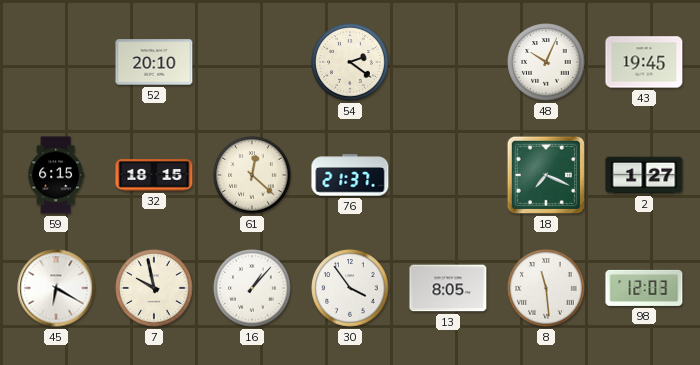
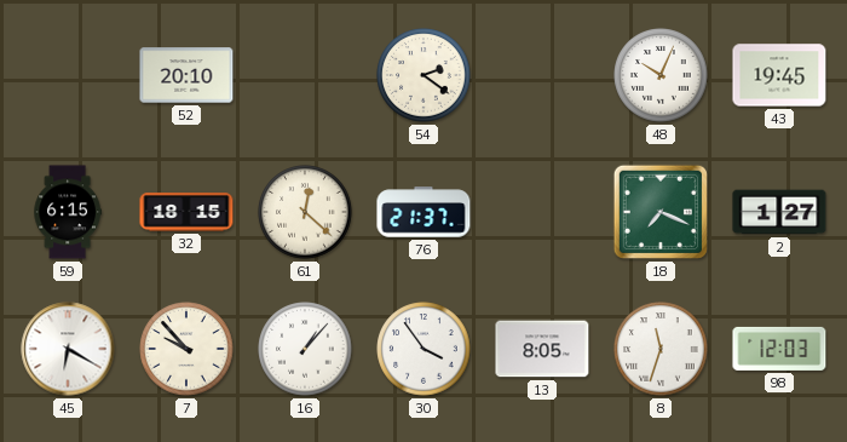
7: 9:58 -> 9:53
8: 11:29 -> 11:33
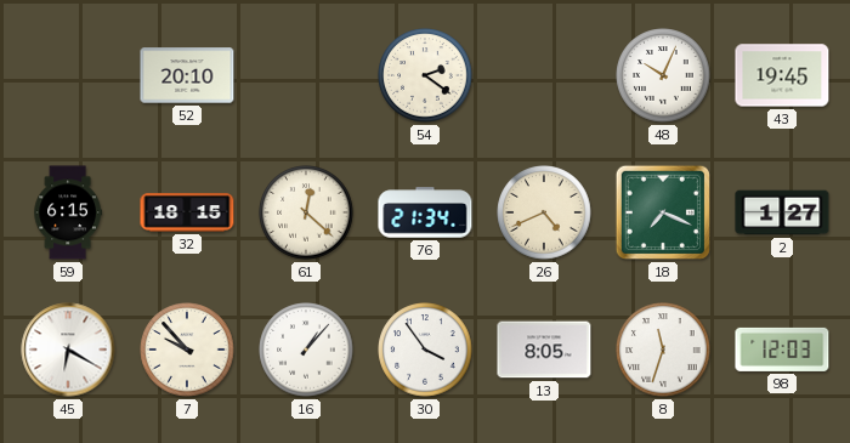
76: 21:37 -> 21:34
26: none -> 4:41
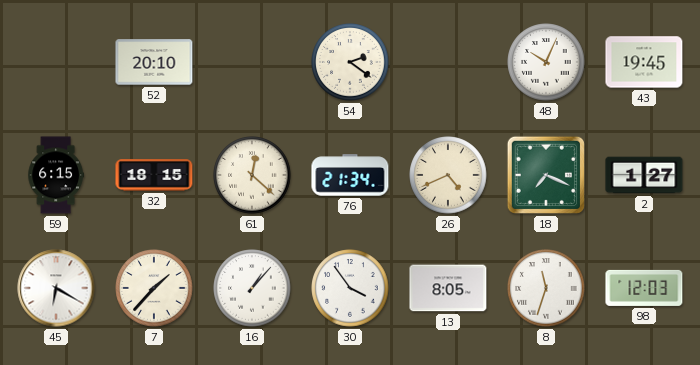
7: 9:53 -> 1:37
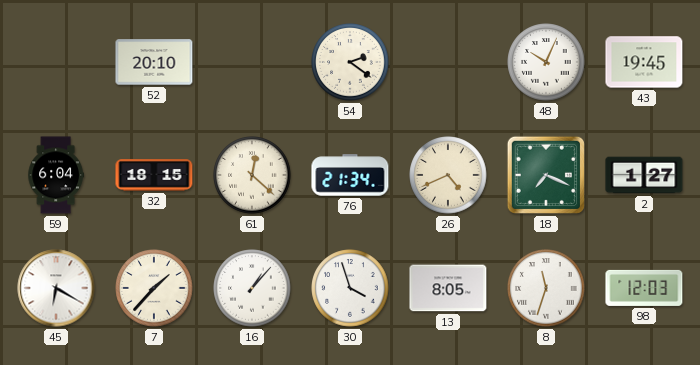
59: 6:15 -> 6:04
30: 3:54 -> 3:57
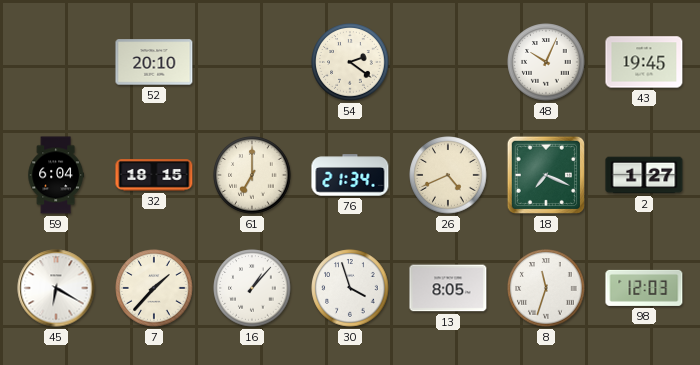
61: 12:22 -> 7:00
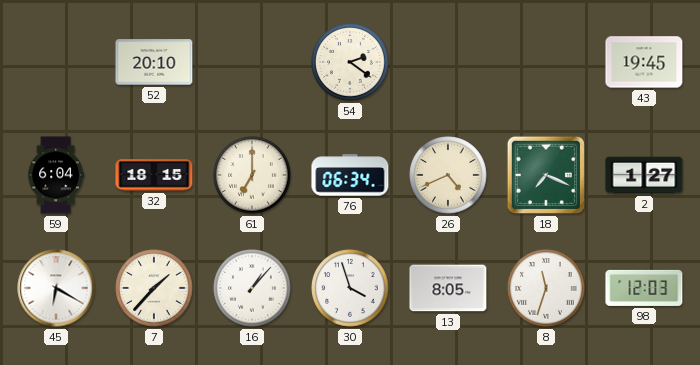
48: 10:04 -> none
76: 21:34 -> 06:34
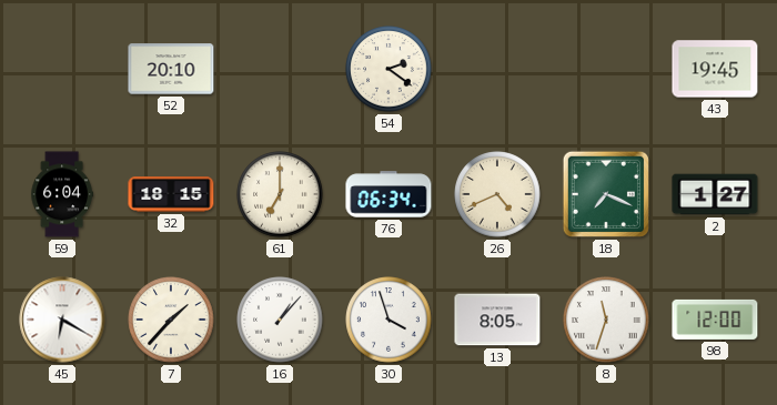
98: 12:03 -> 12:00
